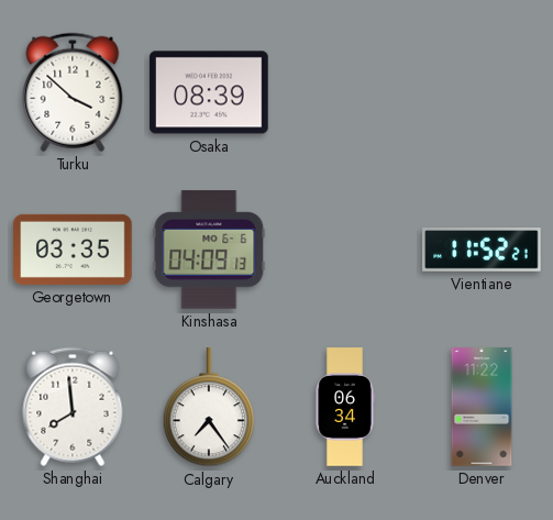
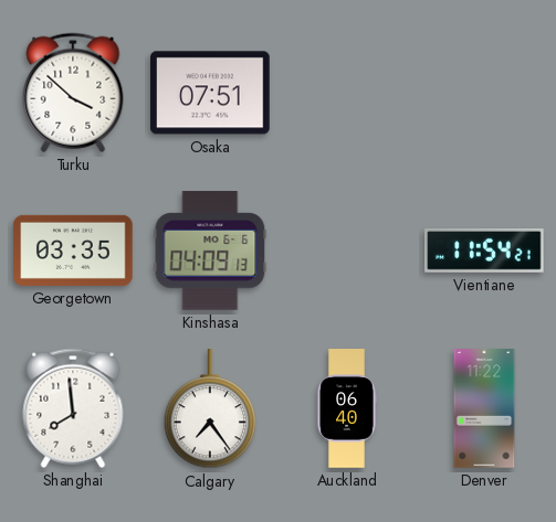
Osaka: 08:39 -> 07:51
Vientiane: 11:52 -> 11:54
Auckland: 06:34 -> 06:40
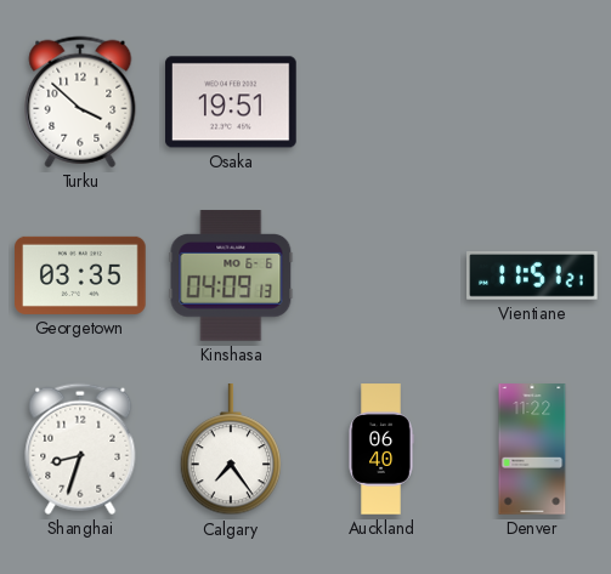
Osaka: 07:51 -> 19:51
Vientiane: 11:54 -> 11:51
Shanghai: 7:59 -> 8:33
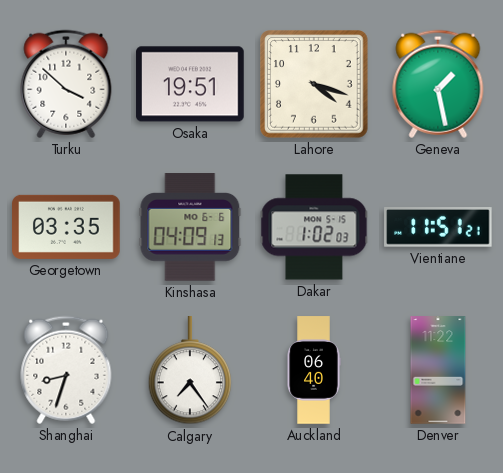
Lahore: none -> 4:18
Geneva: none -> 1:28
Dakar: none -> 1:02
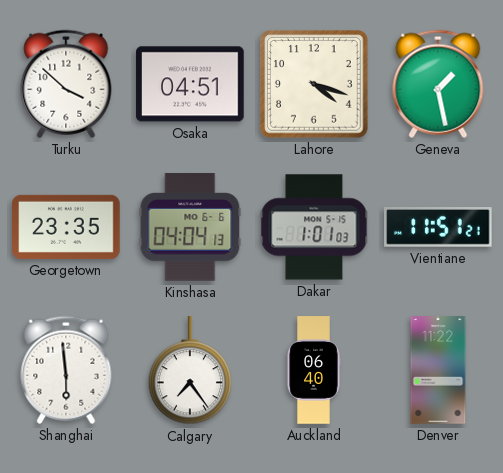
Osaka: 19:51 -> 04:51
Georgetown: 03:35 -> 23:35
Kinshasa: 04:09 -> 04:04
Dakar: 1:02 -> 1:01
Shanghai: 8:33 -> 5:59
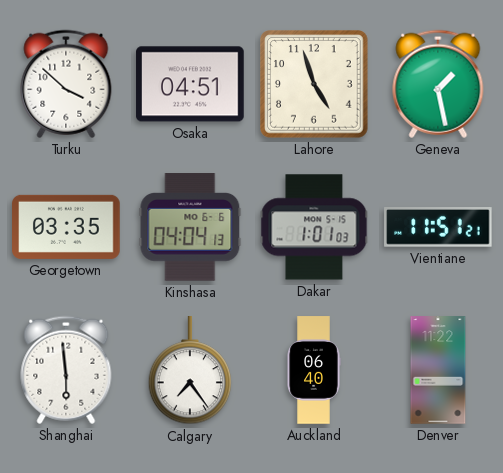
Lahore: 4:18 -> 4:57
Georgetown: 23:35 -> 03:35
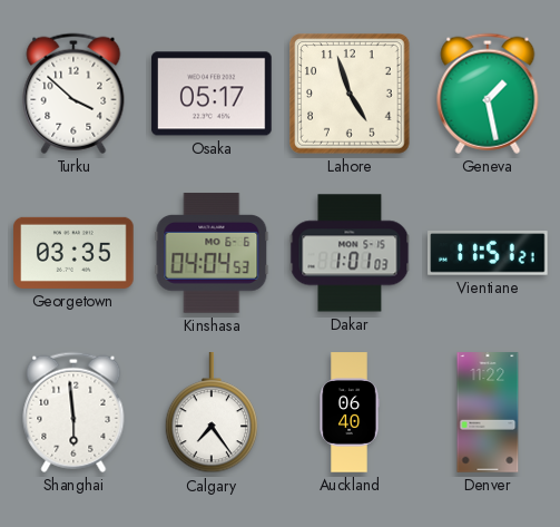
Osaka: 04:51 -> 05:17
Kinshasa: 04:04:13 -> 04:04:53
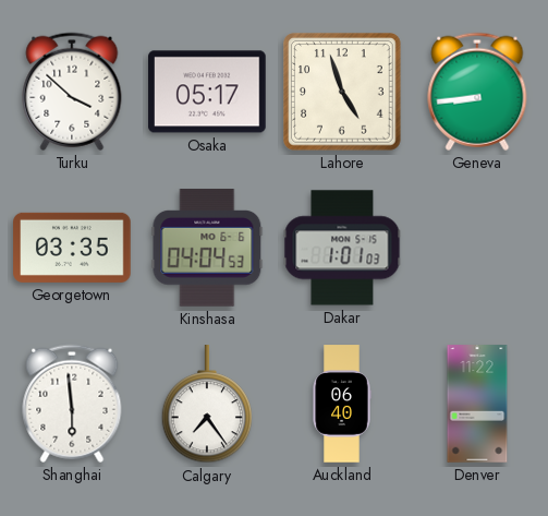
Geneva: 1:28 -> 8:44
Vientiane: 11:51 -> none
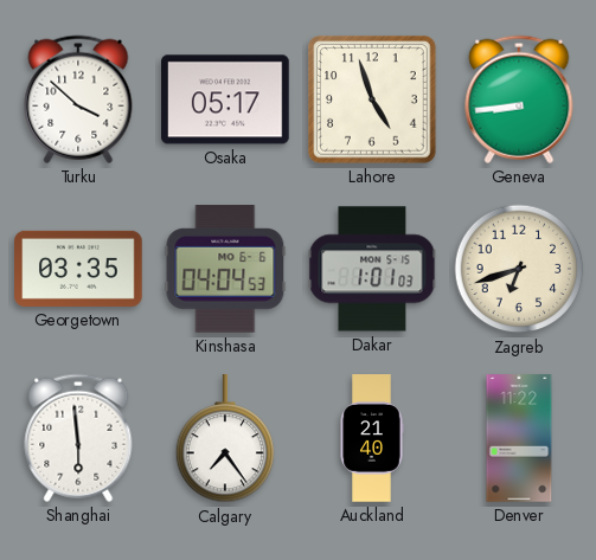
Zagreb: none -> 6:42
Auckland: 06:40 -> 21:40
